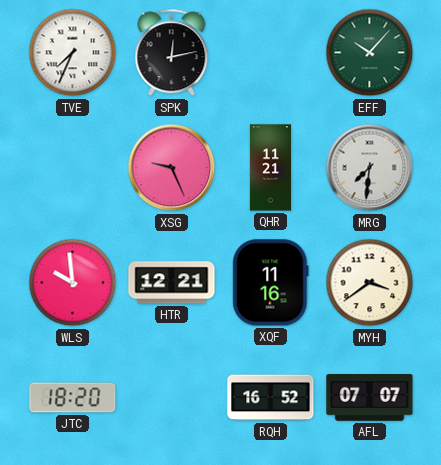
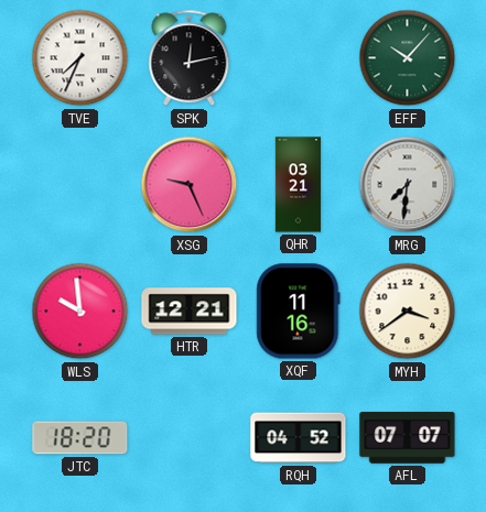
QHR: 11:21 -> 03:21
RQH: 16:52 -> 04:52
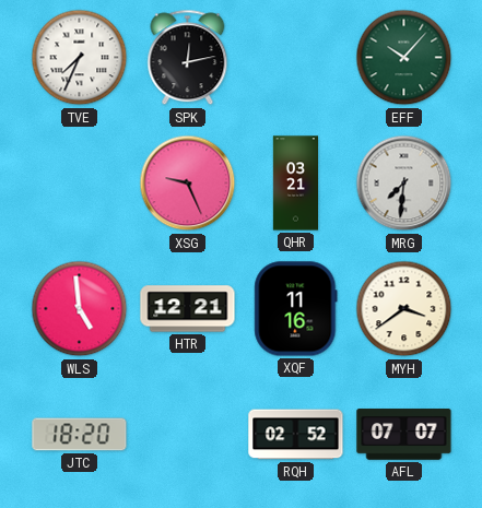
WLS: 9:59 -> 4:59
RQH: 04:52 -> 02:52
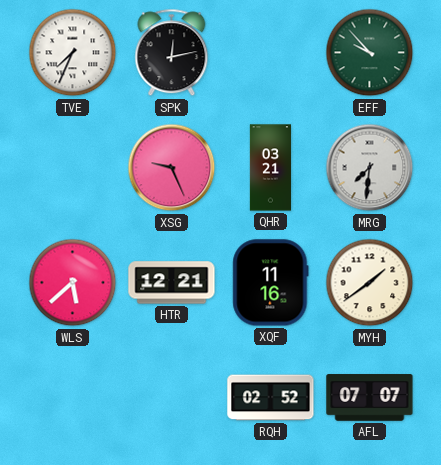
EFF: 10:07 -> 9:53
WLS: 4:59 -> 5:38
MYH: 3:39 -> 1:39
JTC: 18:20 -> none
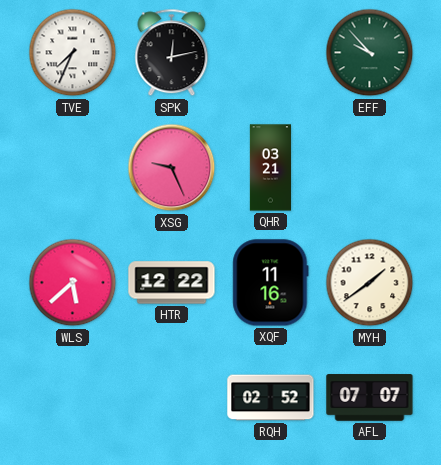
MRG: 7:31 -> none
HTR: 12:21 -> 12:22
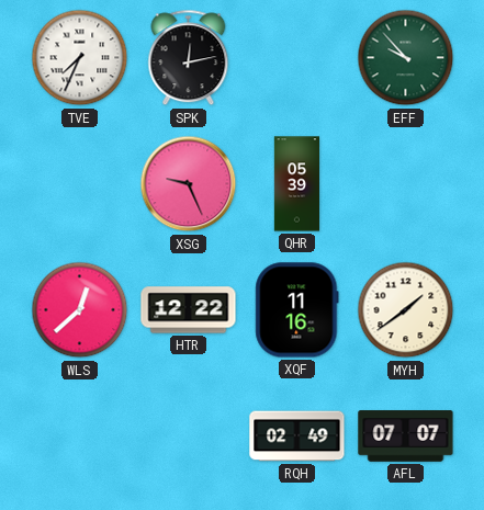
QHR: 03:21 -> 05:39
WLS: 5:38 -> 12:38
RQH: 02:52 -> 02:49
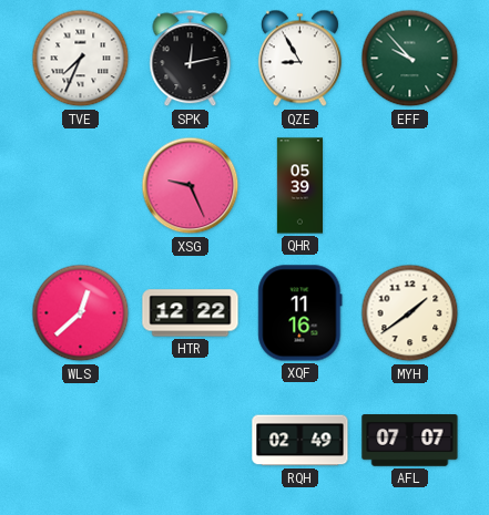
QZE: none -> 8:55
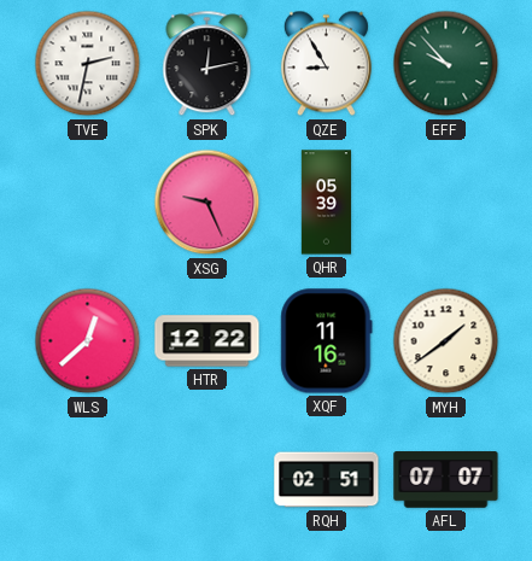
TVE: 7:34 -> 2:32
RQH: 02:49 -> 02:51
